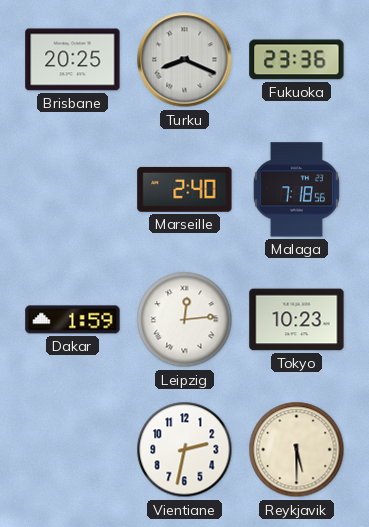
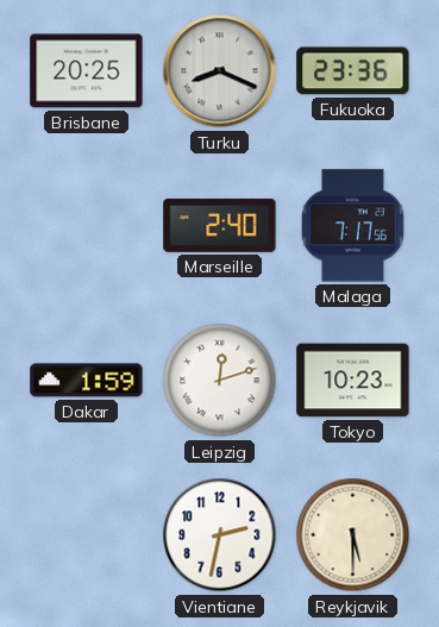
Malaga: 7:18 -> 7:17
Leipzig: 12:14 -> 12:12
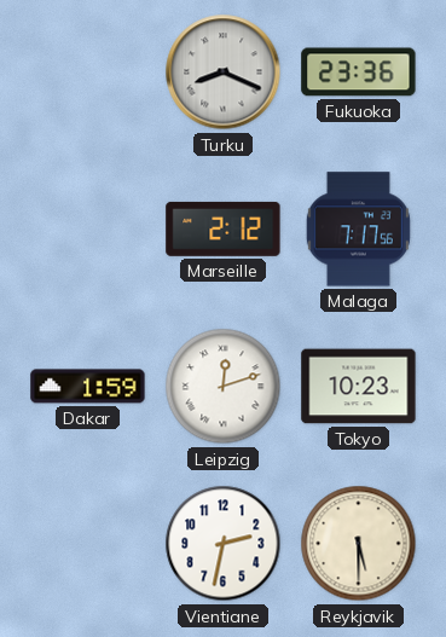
Brisbane: 20:25 -> none
Marseille: 2:40 -> 2:12
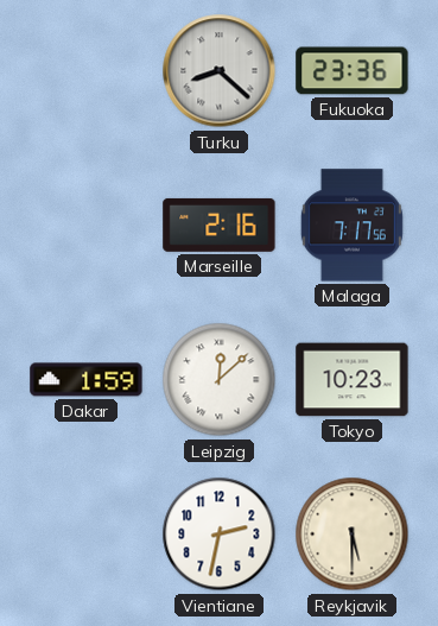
Turku: 8:19 -> 8:22
Marseille: 2:12 -> 2:16
Leipzig: 12:12 -> 12:08
